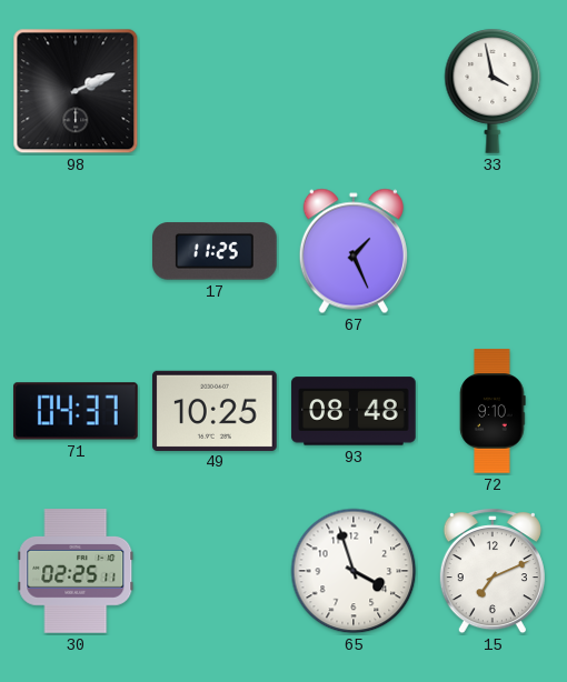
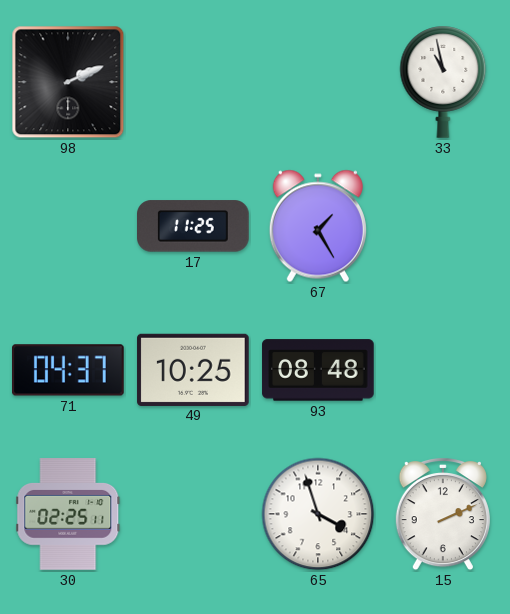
33: 3:58 -> 10:58
67: 1:26 -> 1:25
72: 9:10 -> none
15: 7:11 -> 2:11
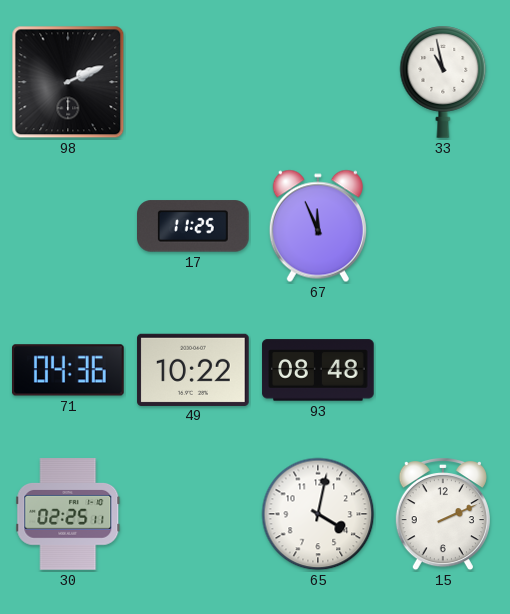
67: 1:25 -> 11:56
71: 04:37 -> 04:36
49: 10:25 -> 10:22
65: 3:57 -> 4:02
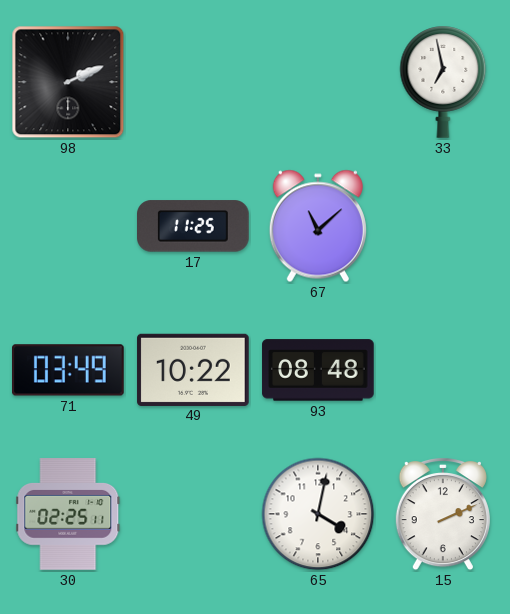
33: 10:58 -> 6:58
67: 11:56 -> 11:08
71: 04:36 -> 03:49
